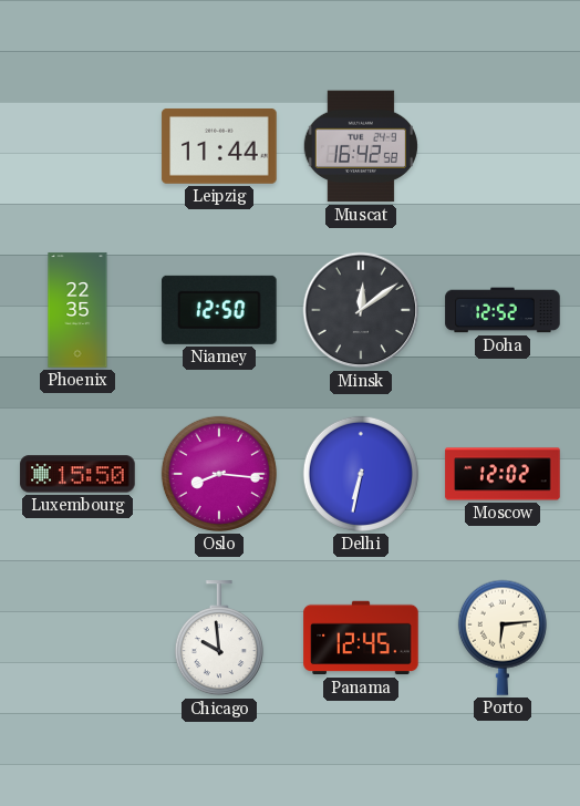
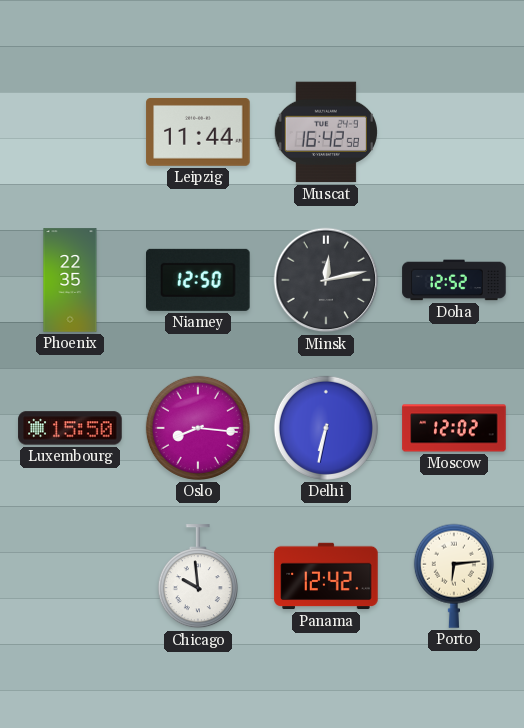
Minsk: 12:09 -> 12:13
Panama: 12:45 -> 12:42
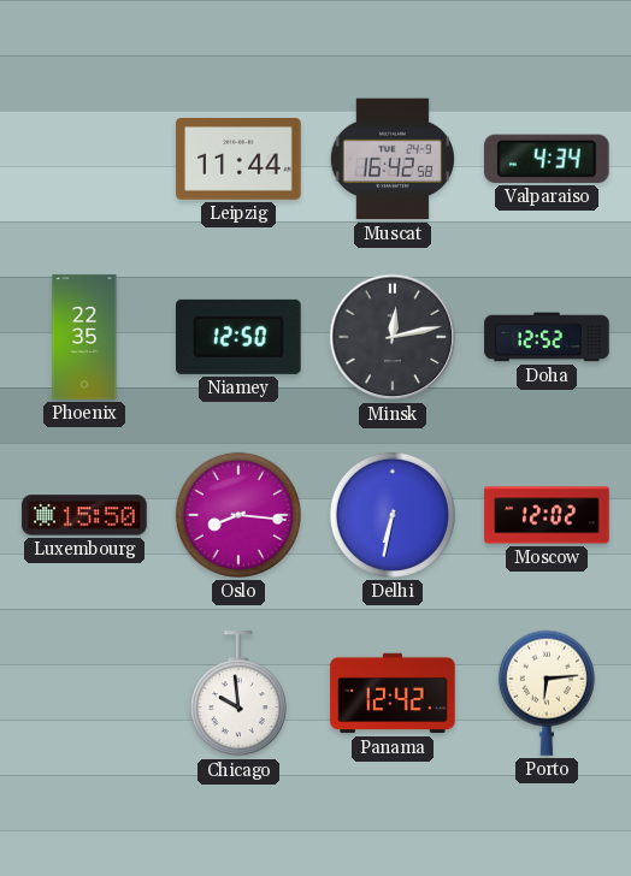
Valparaiso: none -> 4:34
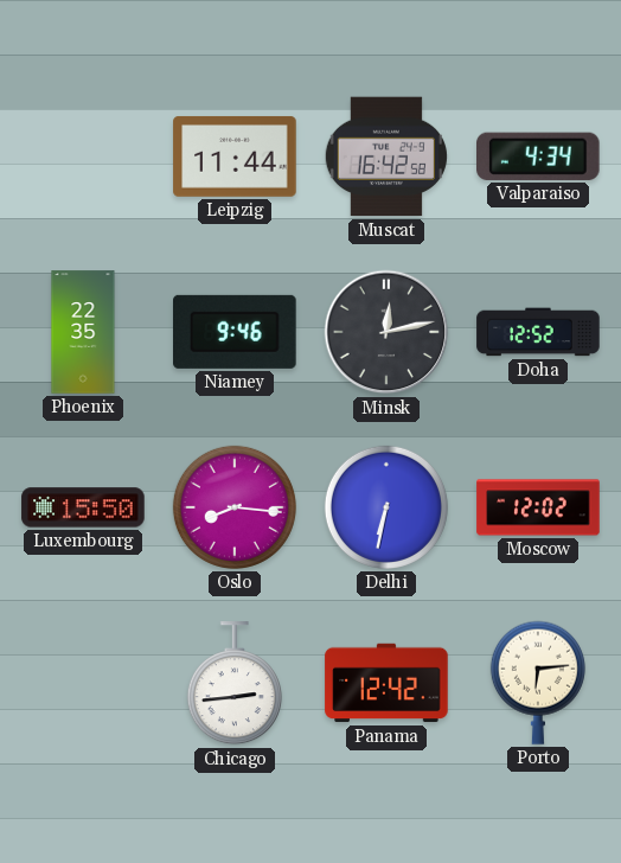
Niamey: 12:50 -> 9:46
Chicago: 9:59 -> 2:44
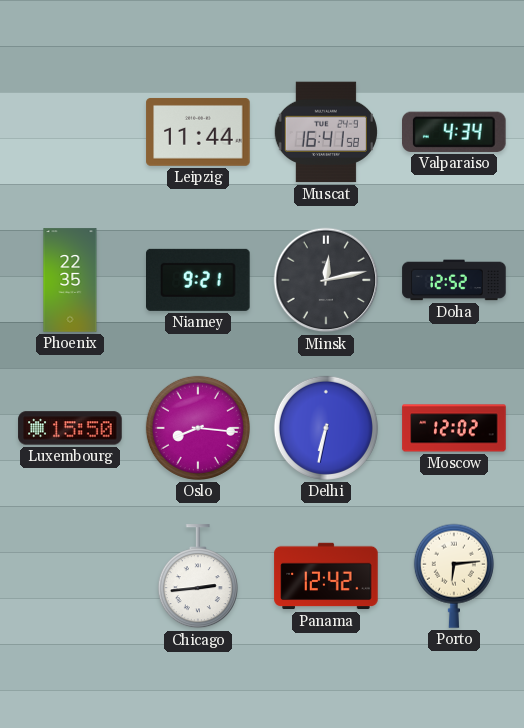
Muscat: 16:42 -> 16:41
Niamey: 9:46 -> 9:21
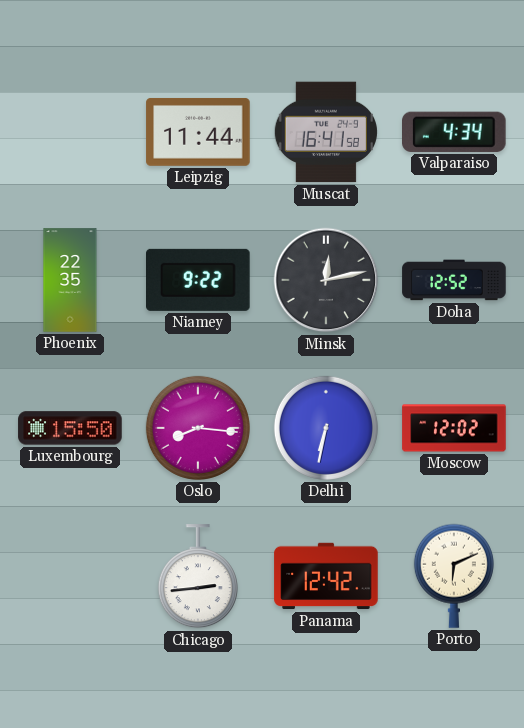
Niamey: 9:21 -> 9:22
Porto: 6:14 -> 6:11
